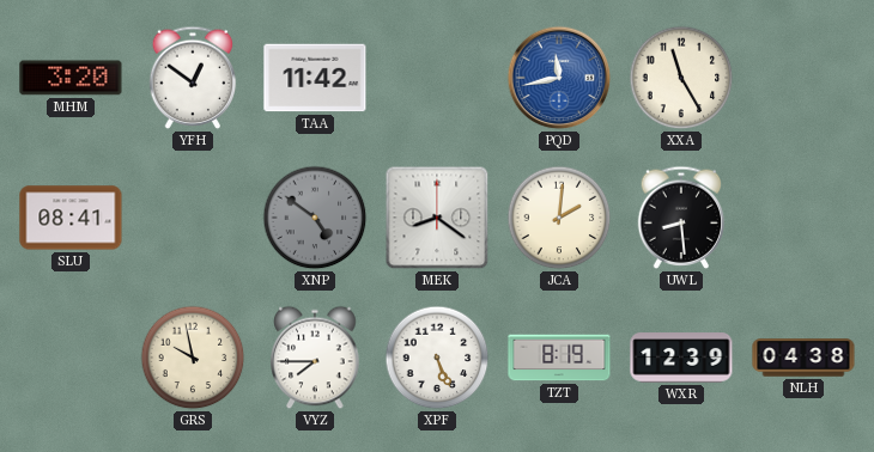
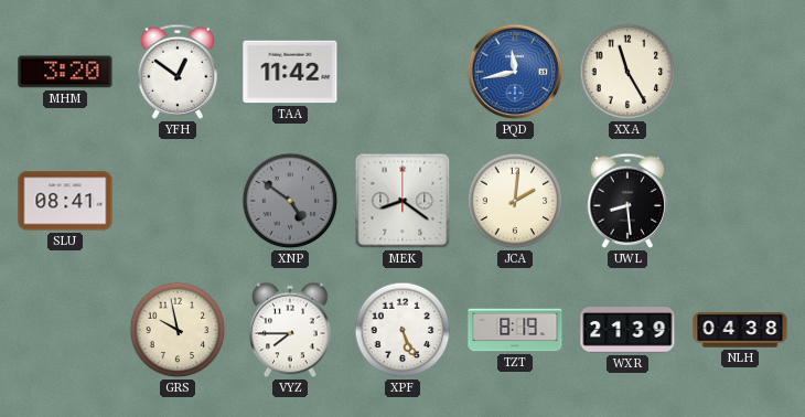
WXR: 12:39 -> 21:39
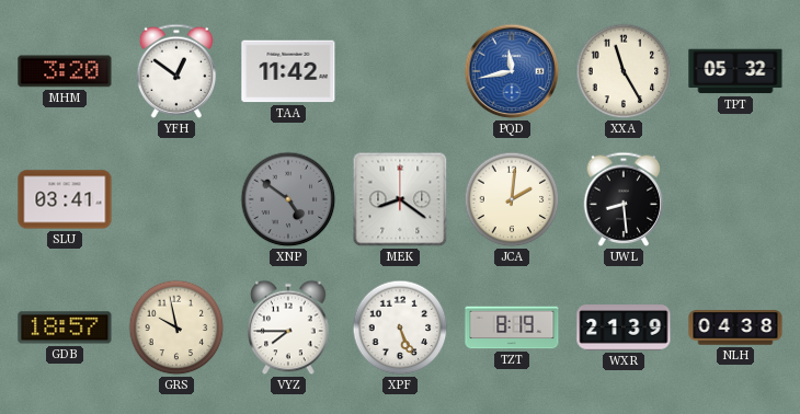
TPT: none -> 05:32
SLU: 08:41 -> 03:41
GDB: none -> 18:57
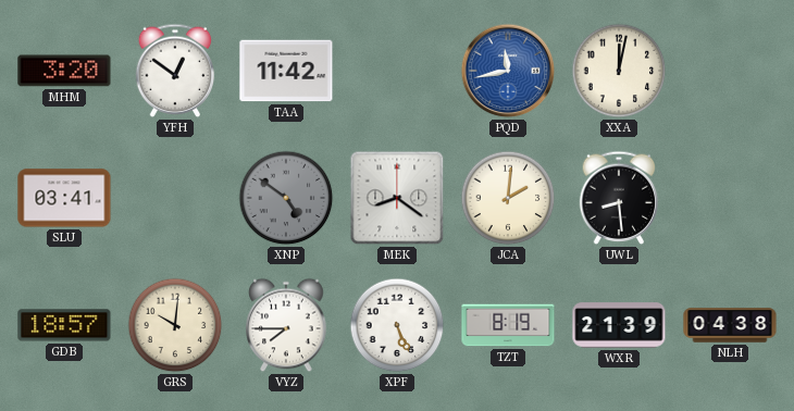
XXA: 11:25 -> 12:02
TPT: 05:32 -> none
GRS: 9:58 -> 10:01
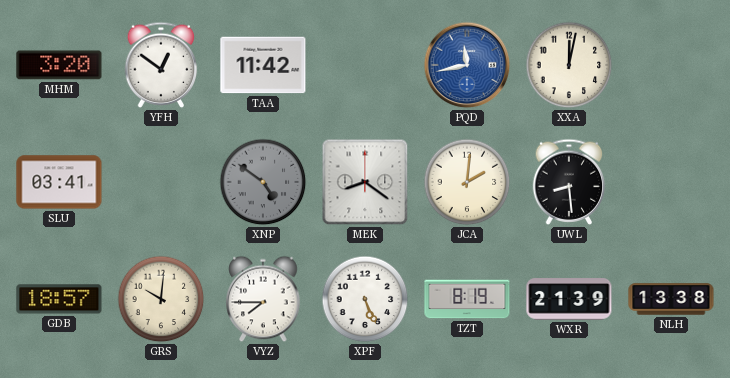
NLH: 04:38 -> 13:38
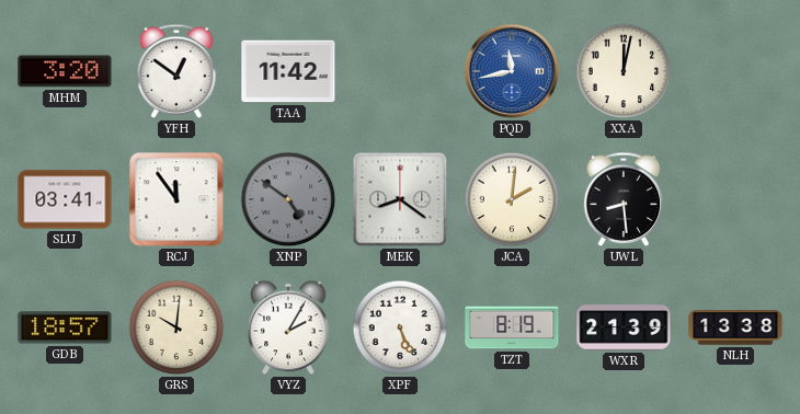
RCJ: none -> 11:54
VYZ: 7:45 -> 2:05
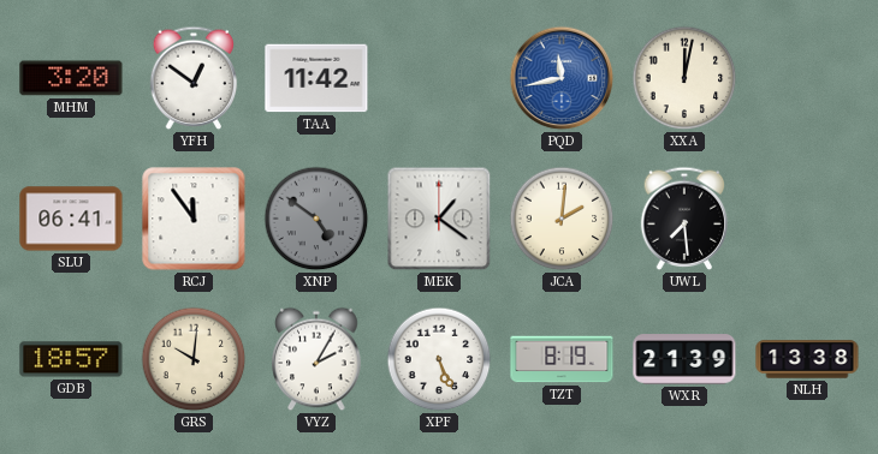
SLU: 03:41 -> 06:41
MEK: 8:21 -> 1:21
UWL: 8:29 -> 7:29
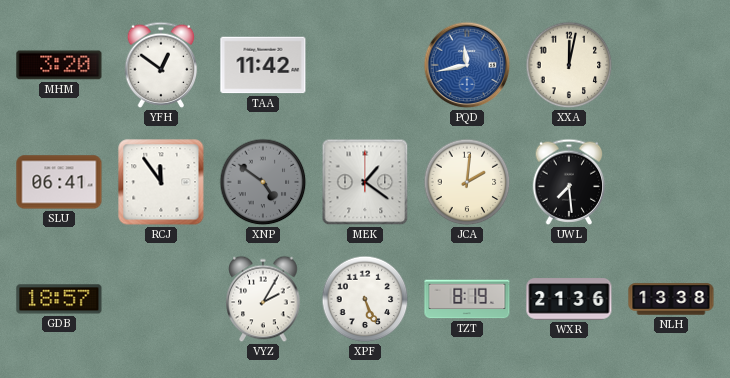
GRS: 10:01 -> none
WXR: 21:39 -> 21:36
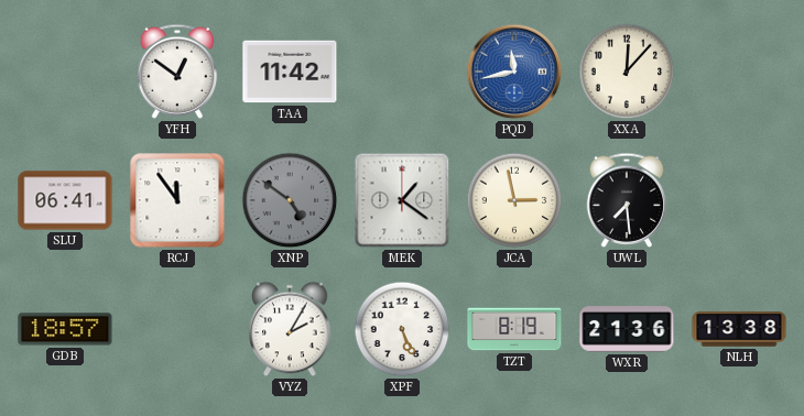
MHM: 3:20 -> none
XXA: 12:02 -> 12:07
JCA: 2:01 -> 2:58
